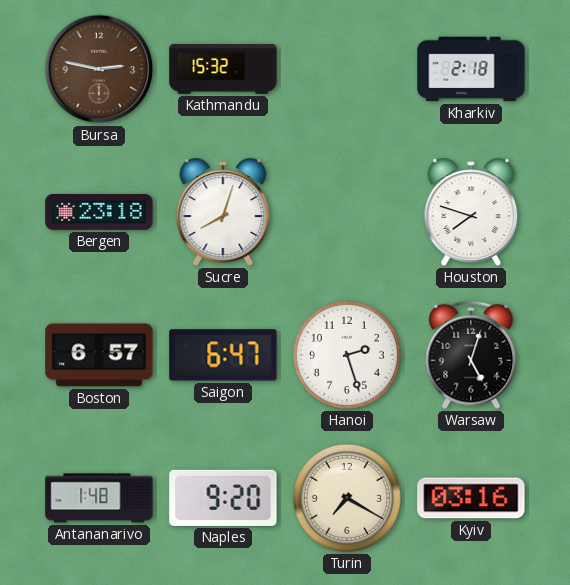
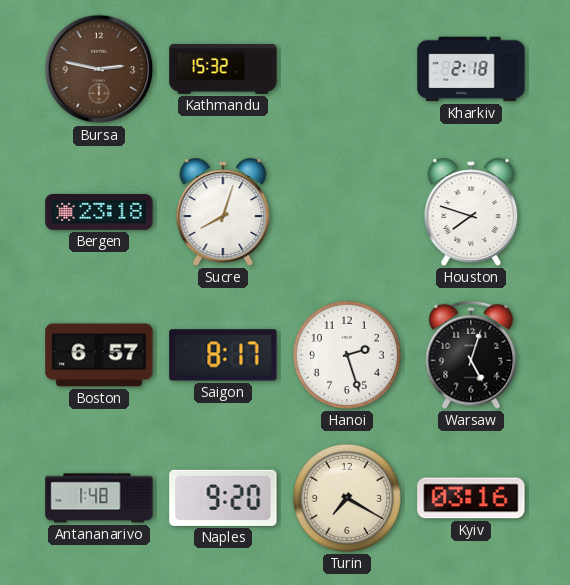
Saigon: 6:47 -> 8:17
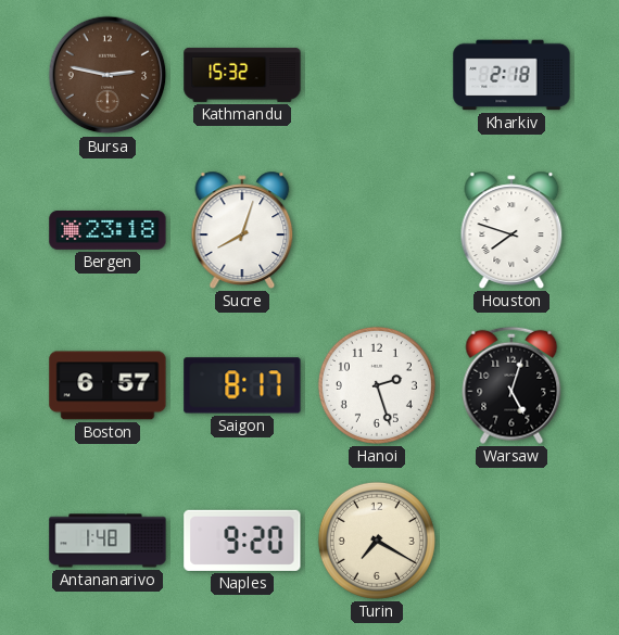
Kyiv: 03:16 -> none
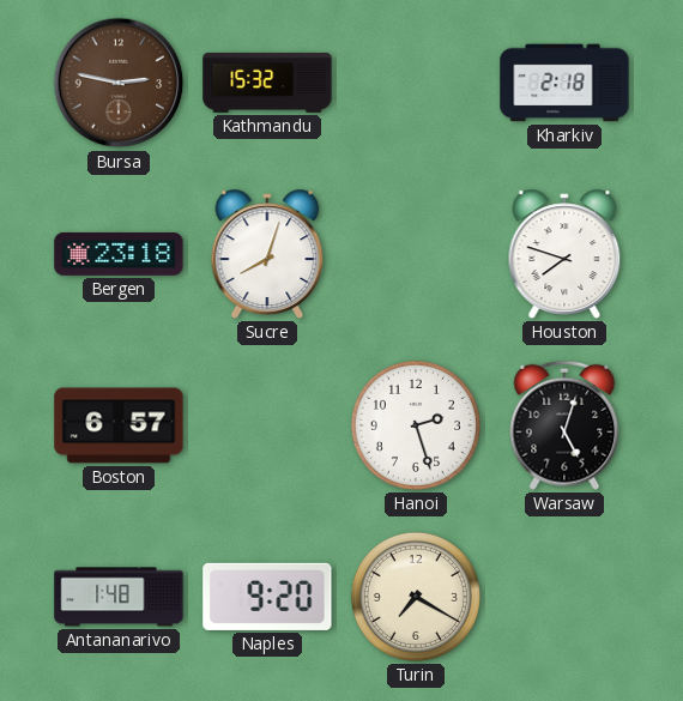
Saigon: 8:17 -> none
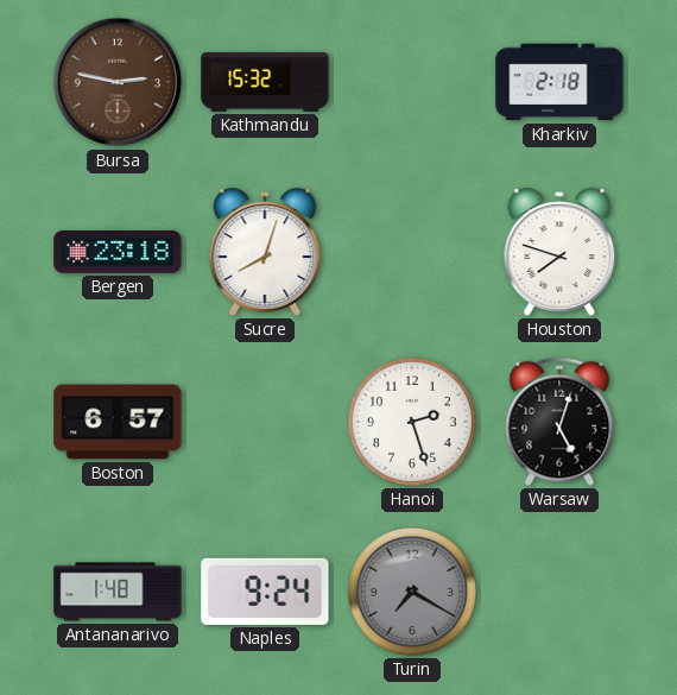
Naples: 9:20 -> 9:24
Turin dial: cream -> grey
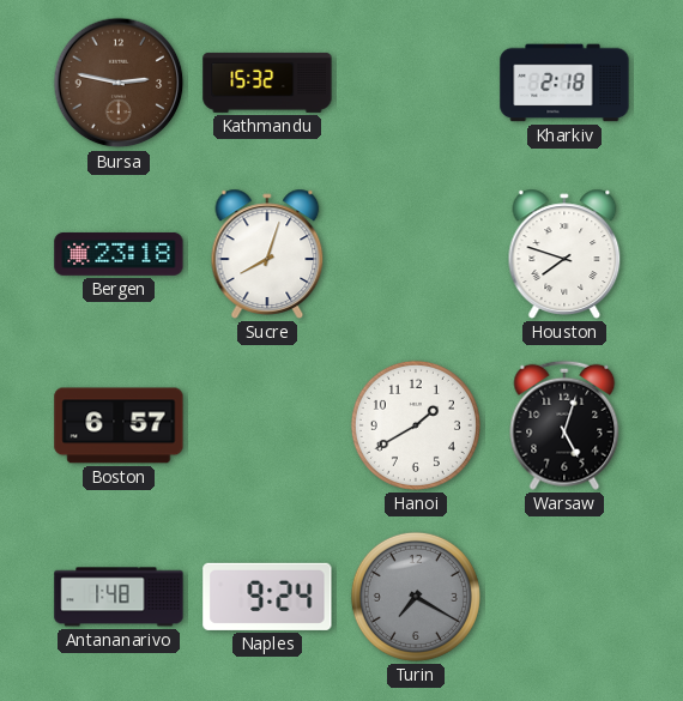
Hanoi: 2:27 -> 1:40
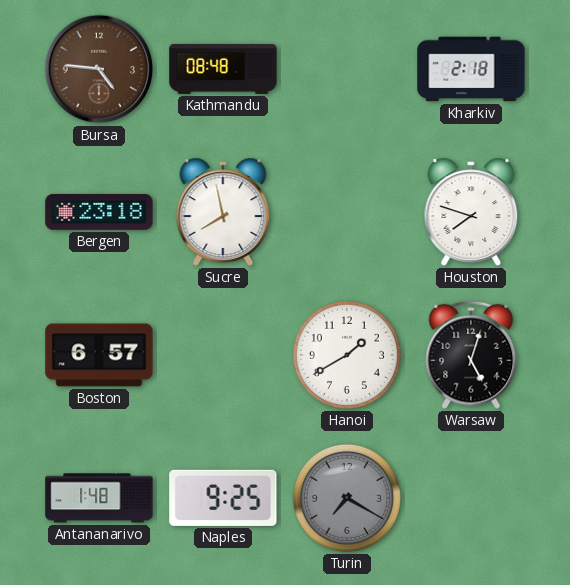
Bursa: 2:47 -> 4:46
Kathmandu: 15:32 -> 08:48
Sucre: 8:03 -> 7:58
Naples: 9:24 -> 9:25
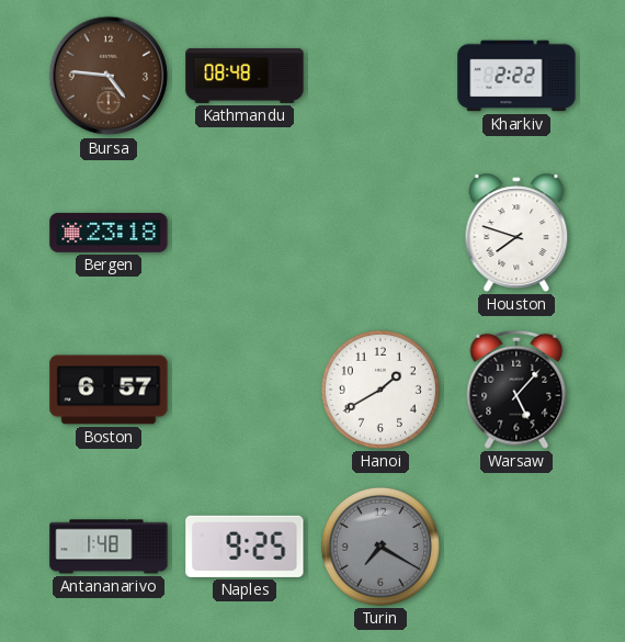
Kharkiv: 2:18 -> 2:22
Sucre: 7:58 -> none
Warsaw: 5:03 -> 5:07
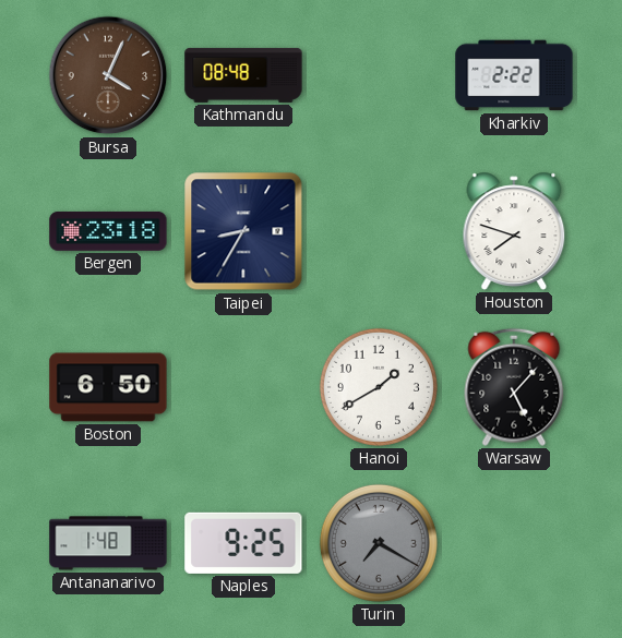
Bursa: 4:46 -> 4:04
Taipei: none -> 8:35
Boston: 6:57 -> 6:50
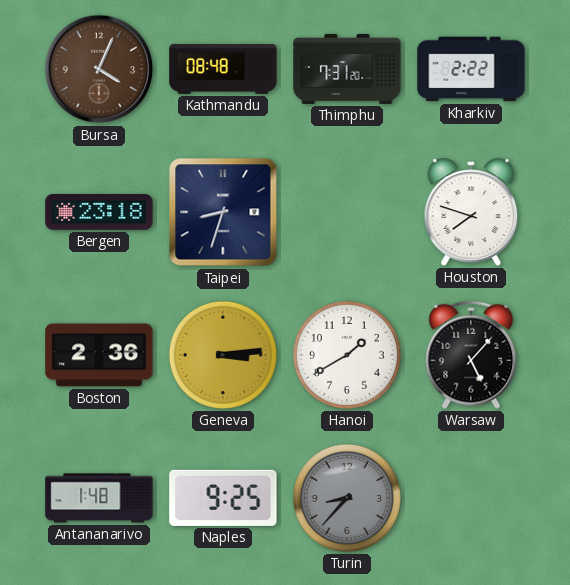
Thimphu: none -> 7:31
Taipei: 8:35 -> 8:33
Boston: 6:50 -> 2:36
Geneva: none -> 3:14
Turin: 7:20 -> 8:37
